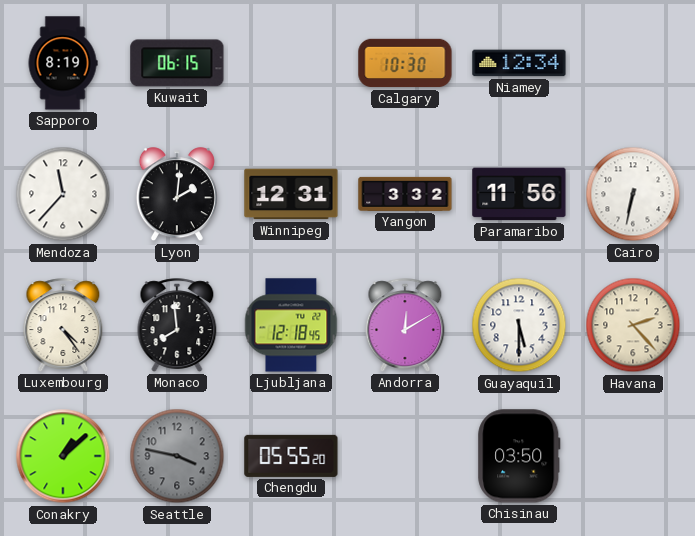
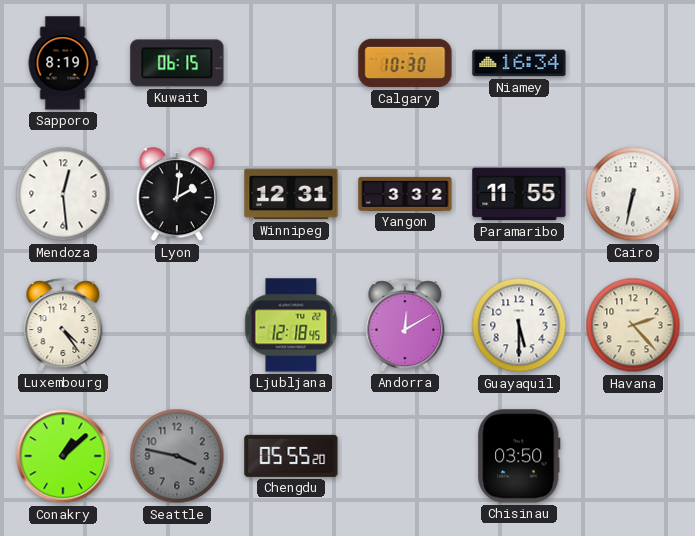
Niamey: 12:34 -> 16:34
Mendoza: 11:37 -> 12:29
Paramaribo: 11:56 -> 11:55
Monaco: 7:59 -> none
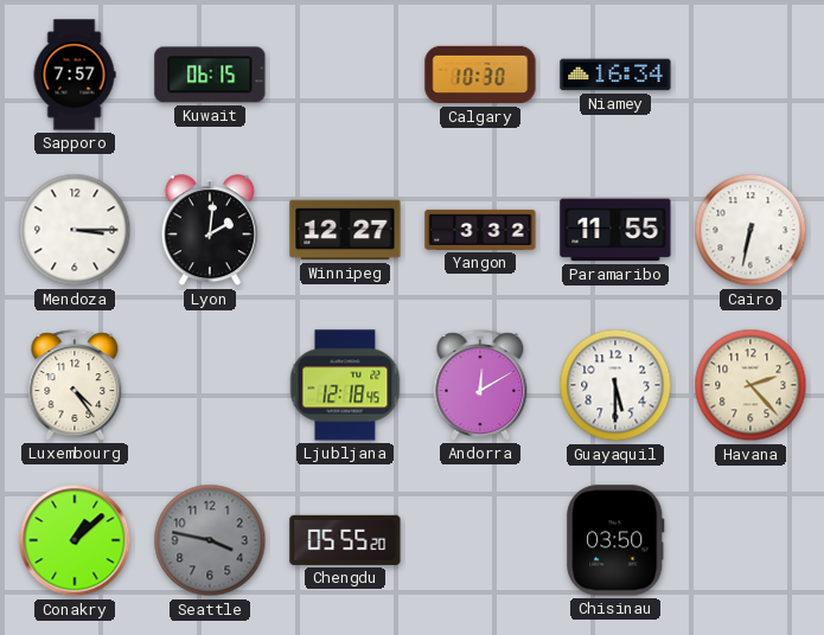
Sapporo: 8:19 -> 7:57
Mendoza: 12:29 -> 3:15
Winnipeg: 12:31 -> 12:27
